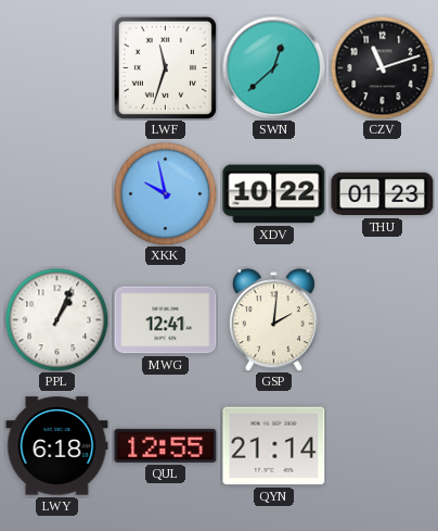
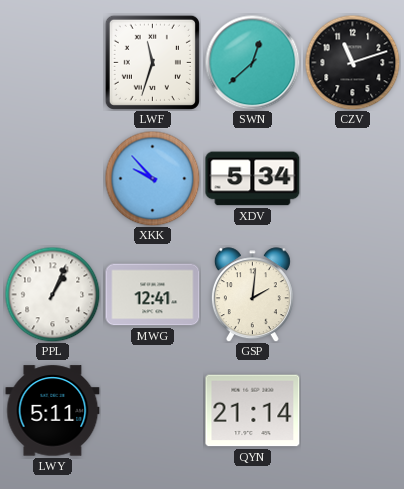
XKK: 9:58 -> 9:53
XDV: 10:22 -> 5:34
THU: 01:23 -> none
LWY: 6:18 -> 5:11
QUL: 12:55 -> none
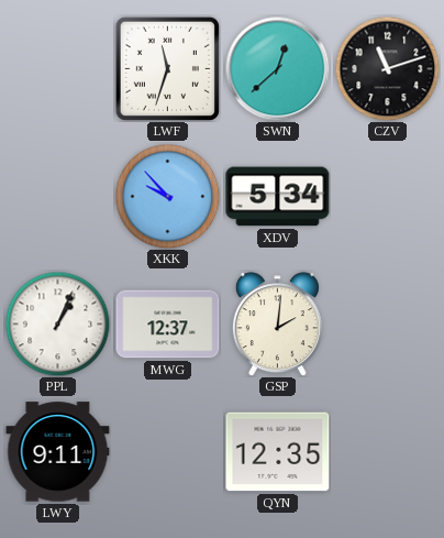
MWG: 12:41 -> 12:37
LWY: 5:11 -> 9:11
QYN: 21:14 -> 12:35
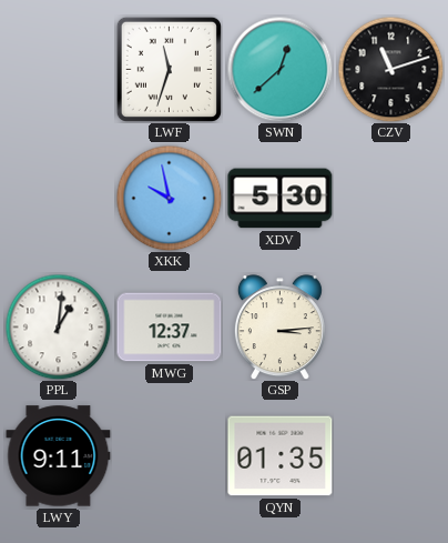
XKK: 9:53 -> 9:58
XDV: 5:34 -> 5:30
PPL: 1:04 -> 1:01
GSP: 2:01 -> 3:14
QYN: 12:35 -> 01:35
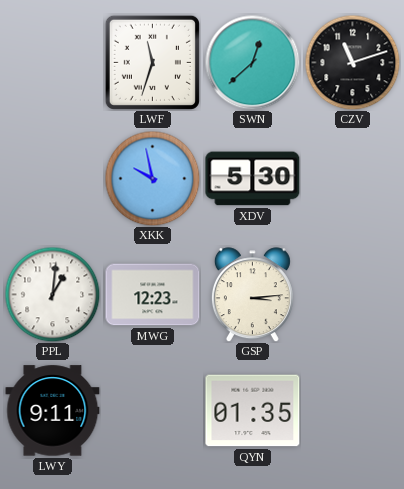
MWG: 12:37 -> 12:23
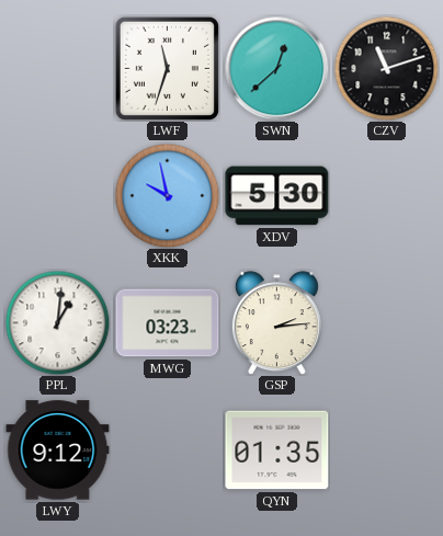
MWG: 12:23 -> 03:23
GSP: 3:14 -> 2:14
LWY: 9:11 -> 9:12
